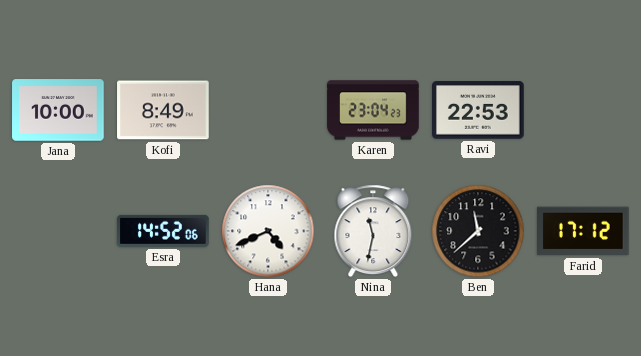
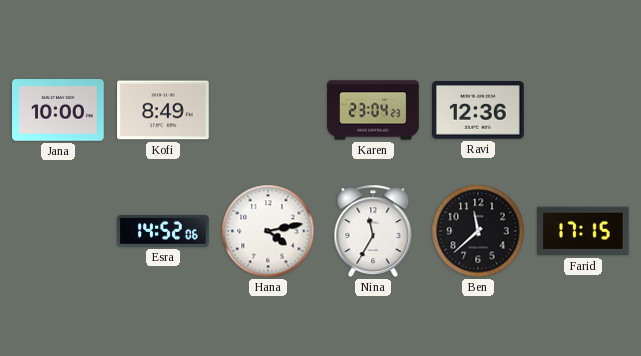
Ravi: 22:53 -> 12:36
Hana: 4:41 -> 4:13
Nina: 11:32 -> 11:35
Farid: 17:12 -> 17:15
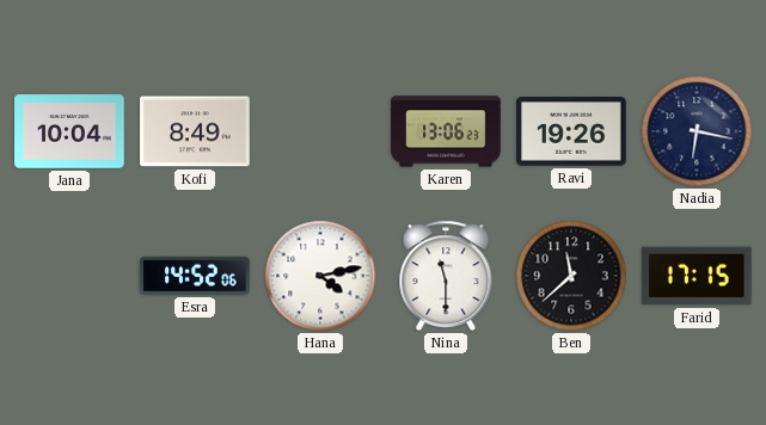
Jana: 10:00 -> 10:04
Karen: 23:04 -> 13:06
Ravi: 12:36 -> 19:26
Nadia: none -> 6:17
Nina: 11:35 -> 11:30
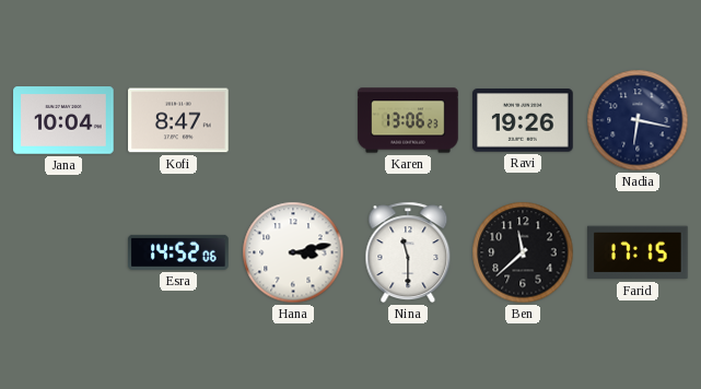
Kofi: 8:49 -> 8:47
Hana: 4:13 -> 3:13
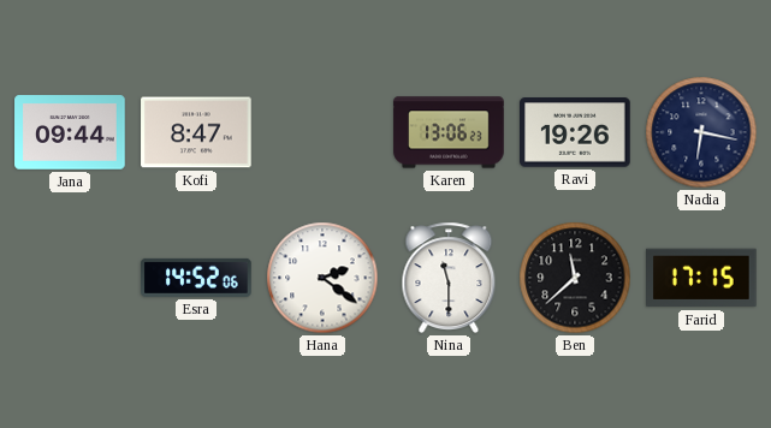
Jana: 10:04 -> 09:44
Hana: 3:13 -> 2:21
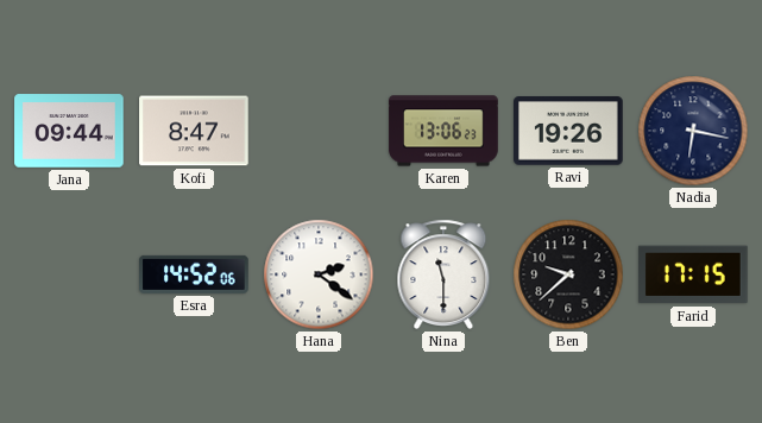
Ben: 11:38 -> 9:38
